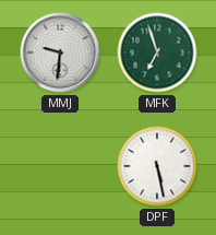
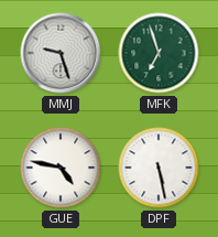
MMJ: 9:31 -> 9:27
GUE: none -> 4:47
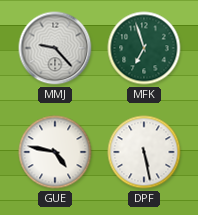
MMJ: 9:27 -> 9:23
